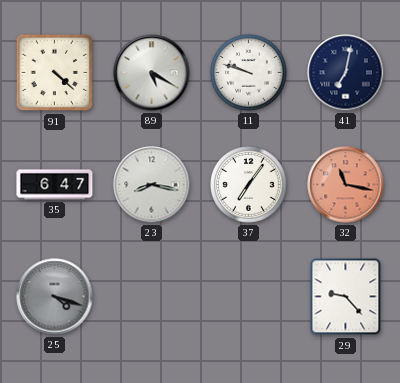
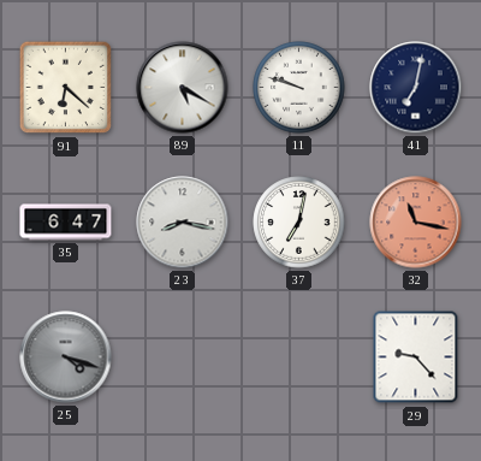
91: 4:22 -> 6:22
37: 7:06 -> 7:02
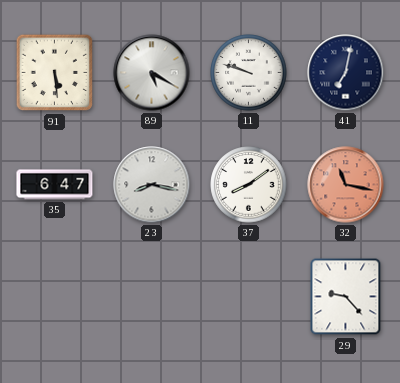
91: 6:22 -> 5:29
37: 7:02 -> 8:09
25: 4:18 -> none
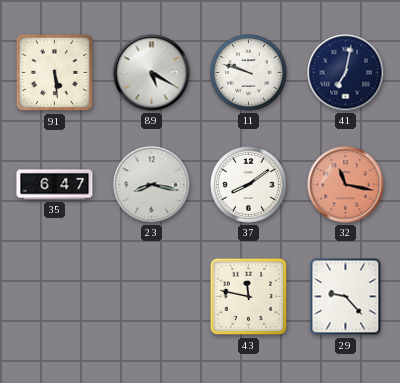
43: none -> 11:47
